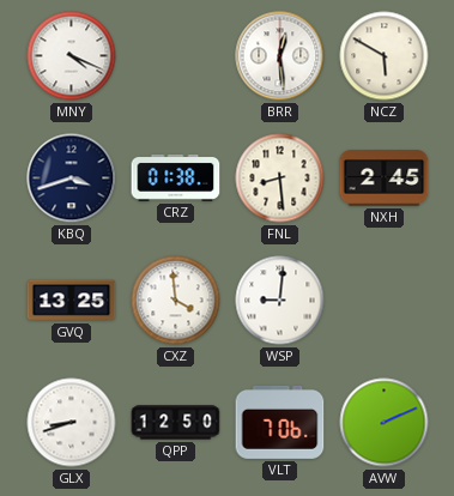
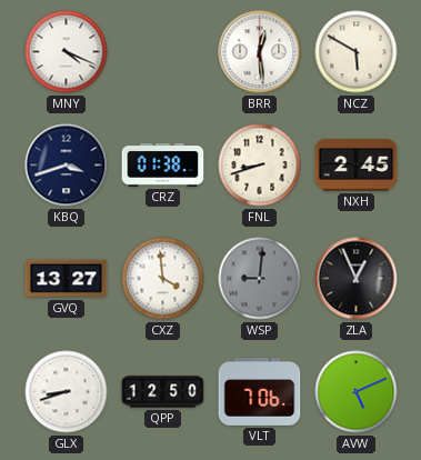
FNL: 8:29 -> 8:42
GVQ: 13:25 -> 13:27
WSP dial: white -> grey
ZLA: none -> 12:56
AVW: 2:11 -> 5:11
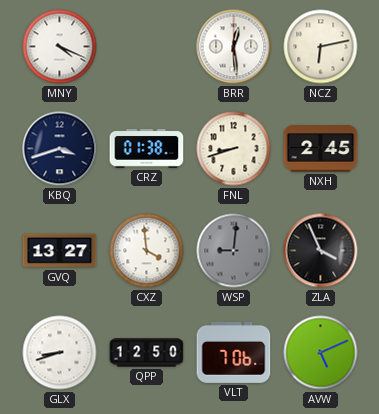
NCZ: 5:50 -> 6:13
ZLA: 12:56 -> 3:56
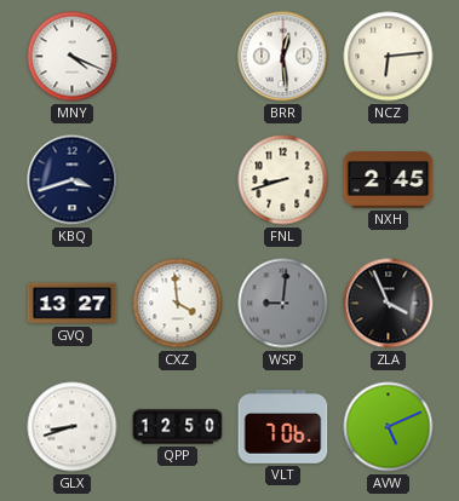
NCZ: 6:13 -> 6:14
CRZ: 01:38 -> none
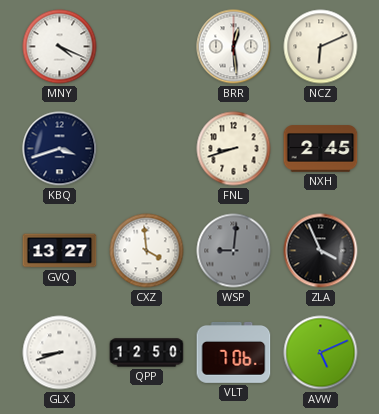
NCZ: 6:14 -> 6:11
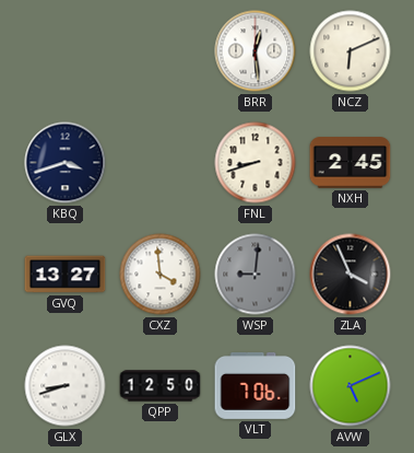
MNY: 4:19 -> none
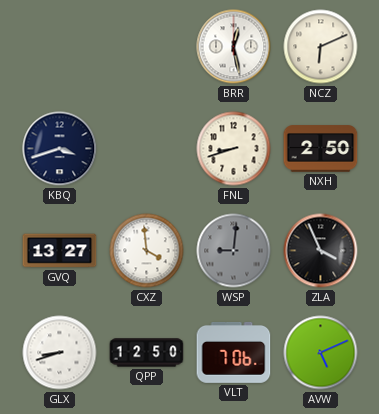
BRR: 12:29 -> 12:28
NXH: 2:45 -> 2:50
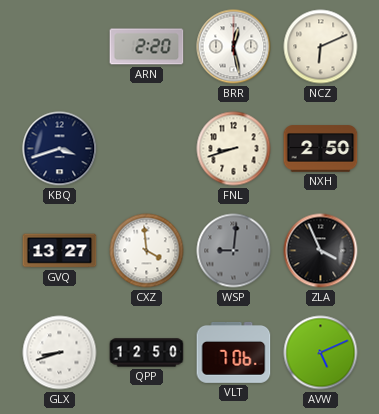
ARN: none -> 2:20
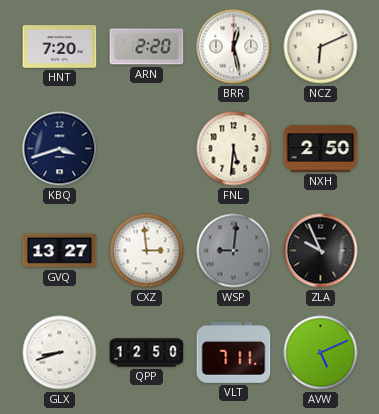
HNT: none -> 7:20
FNL: 8:42 -> 5:31
CXZ: 3:59 -> 2:59
ZLA: 3:56 -> 9:56
VLT: 7:06 -> 7:11
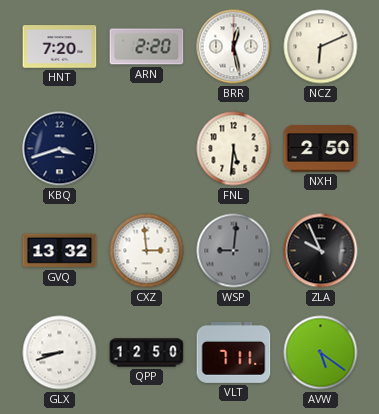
GVQ: 13:27 -> 13:32
AVW: 5:11 -> 5:21
